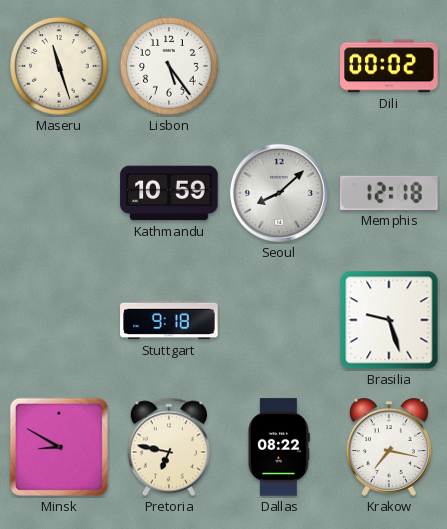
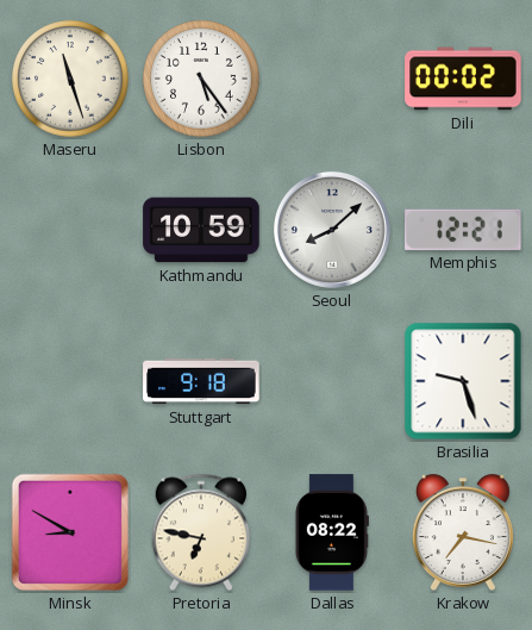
Memphis: 12:18 -> 12:21
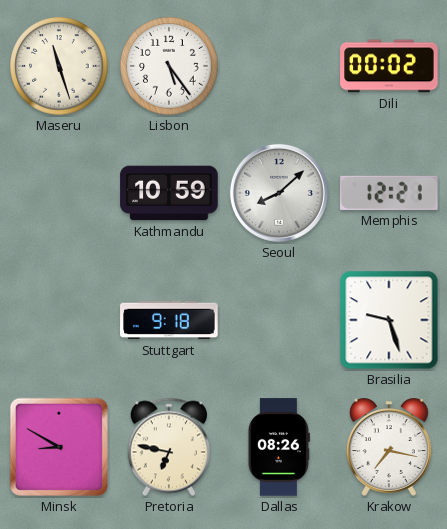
Dallas: 08:22 -> 08:26
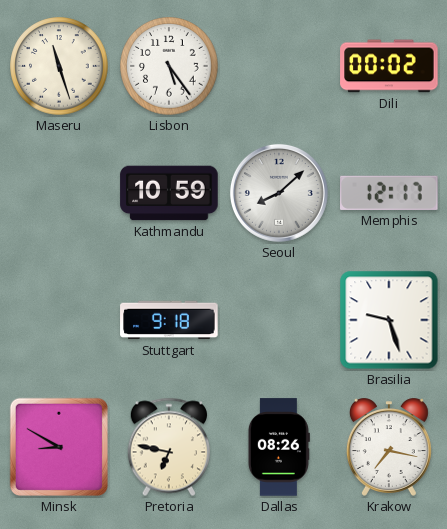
Memphis: 12:21 -> 12:17
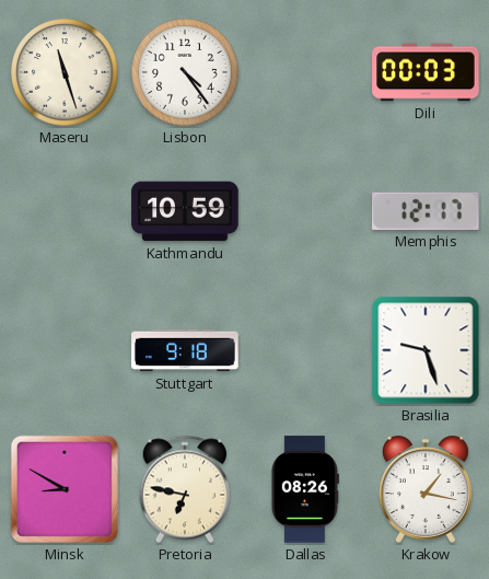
Lisbon: 5:24 -> 4:24
Dili: 00:02 -> 00:03
Seoul: 8:08 -> none
Krakow: 7:17 -> 1:17
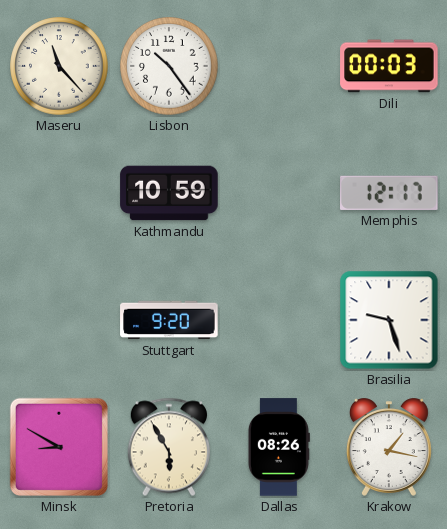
Maseru: 11:27 -> 11:23
Lisbon: 4:24 -> 10:24
Stuttgart: 9:18 -> 9:20
Pretoria: 6:47 -> 5:55
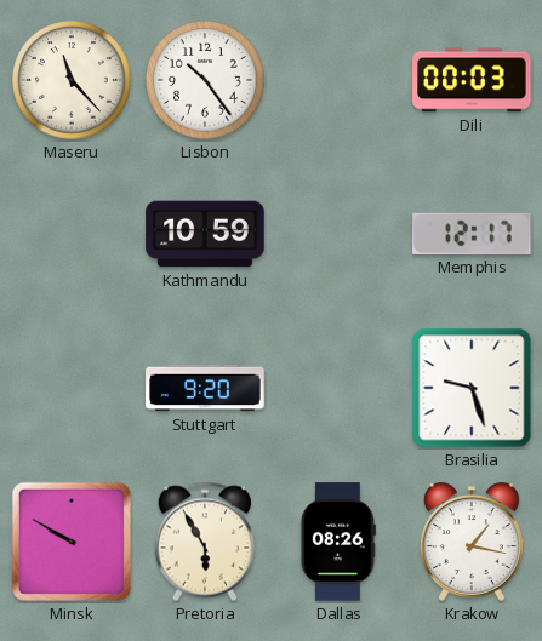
Minsk: 8:50 -> 9:50
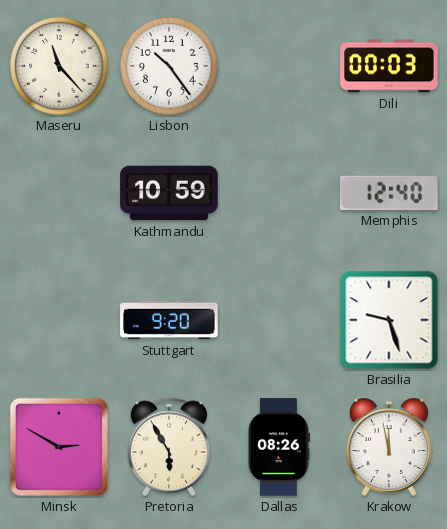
Memphis: 12:17 -> 12:40
Minsk: 9:50 -> 2:50
Krakow: 1:17 -> 11:58
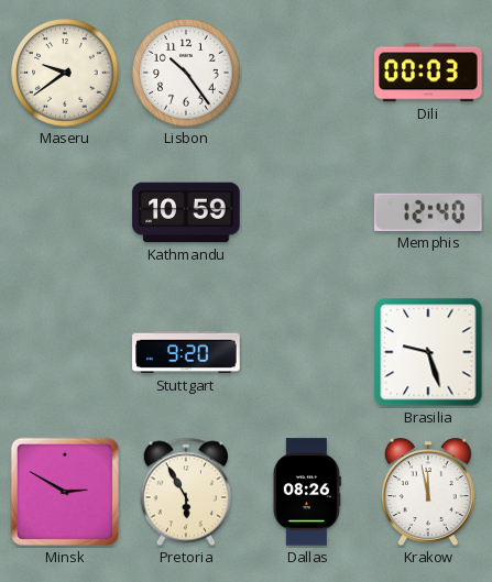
Maseru: 11:23 -> 9:39
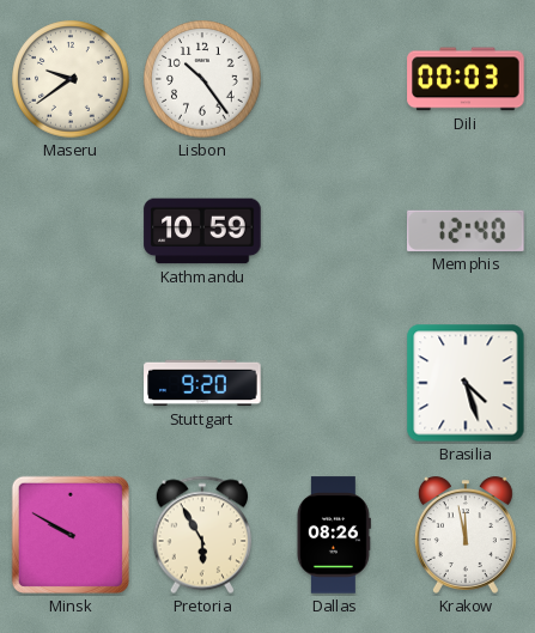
Brasilia: 9:27 -> 4:27
Minsk: 2:50 -> 9:50
